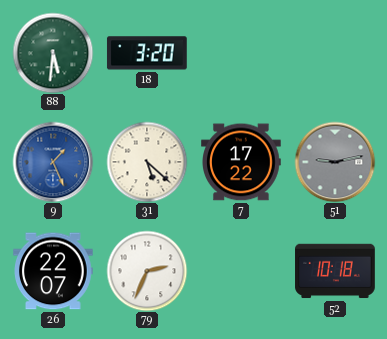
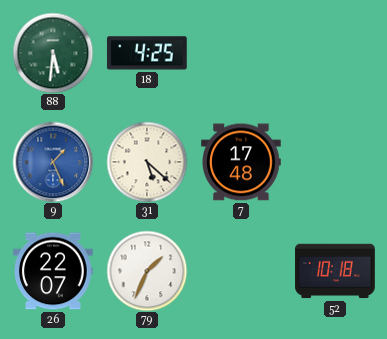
18: 3:20 -> 4:25
7: 17:22 -> 17:48
51: 9:13 -> none
79: 2:34 -> 1:34
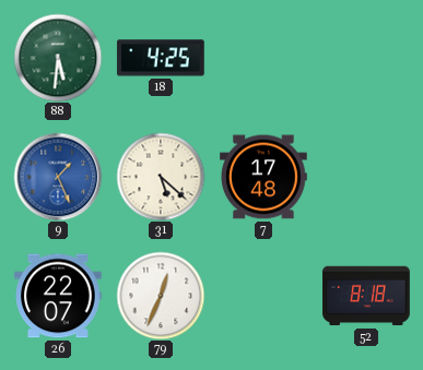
79: 1:34 -> 12:34
52: 10:18 -> 8:18
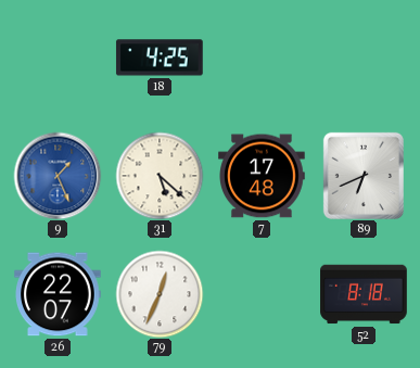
88: 5:31 -> none
89: none -> 6:41
